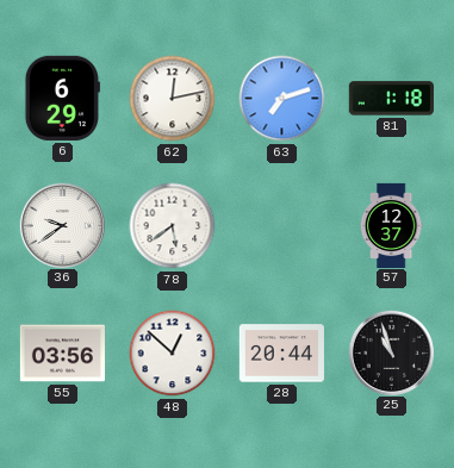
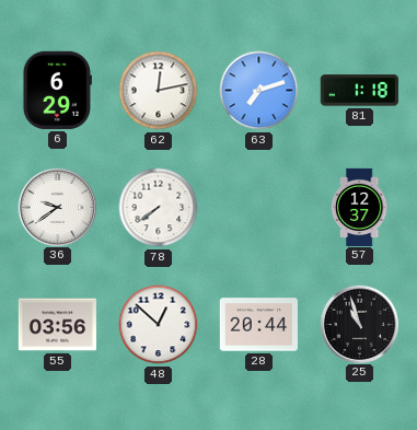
78: 5:39 -> 7:39
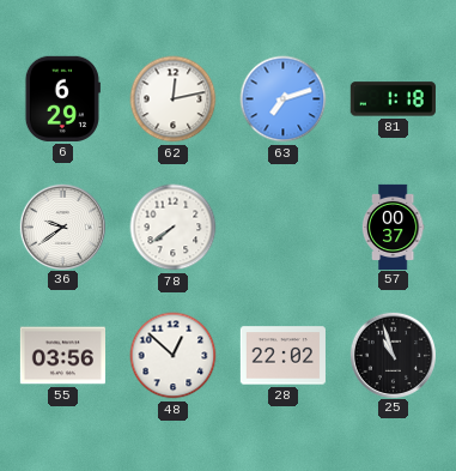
57: 12:37 -> 00:37
28: 20:44 -> 22:02
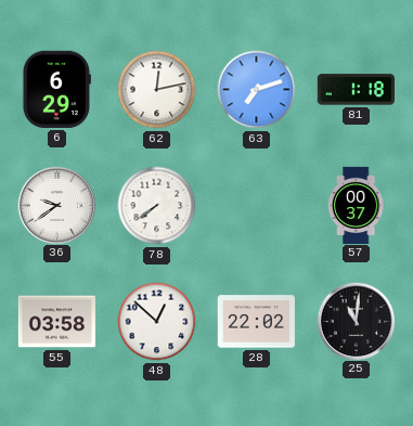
55: 03:56 -> 03:58
25: 10:57 -> 11:01
